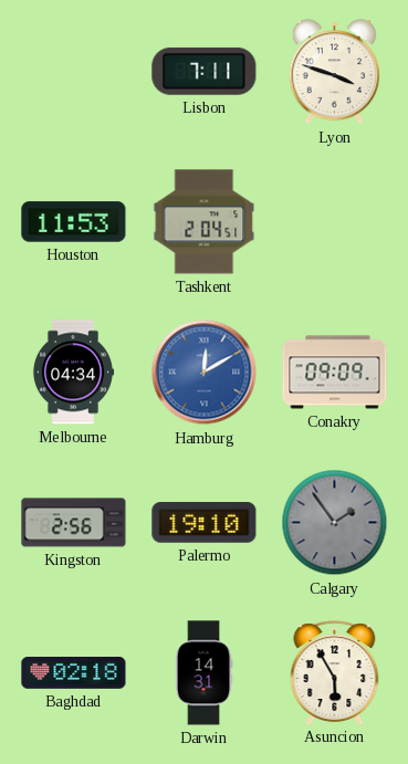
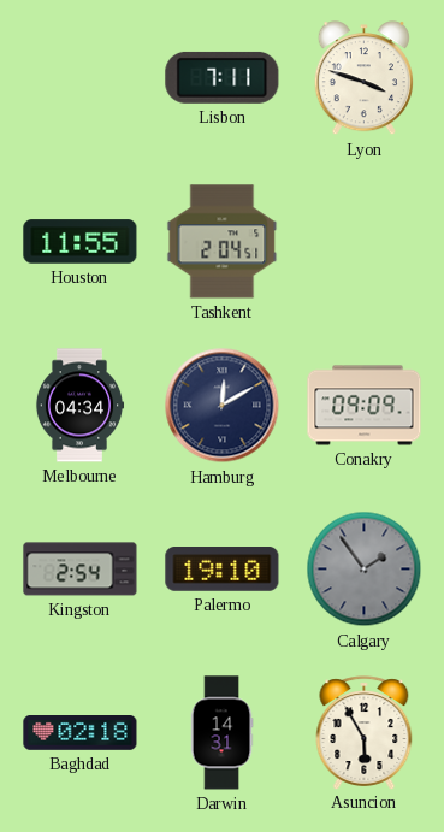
Houston: 11:53 -> 11:55
Hamburg dial: blue -> navy
Kingston: 2:56 -> 2:54
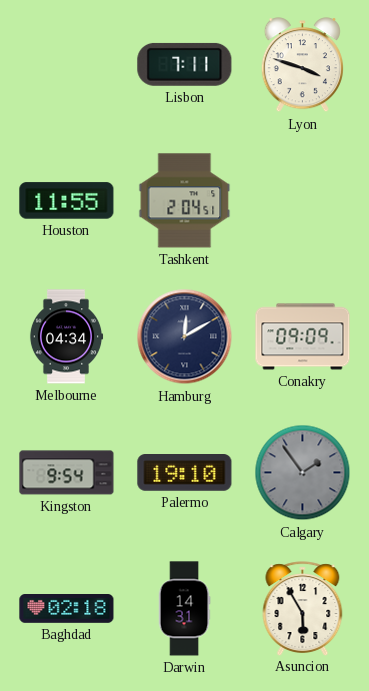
Kingston: 2:54 -> 9:54
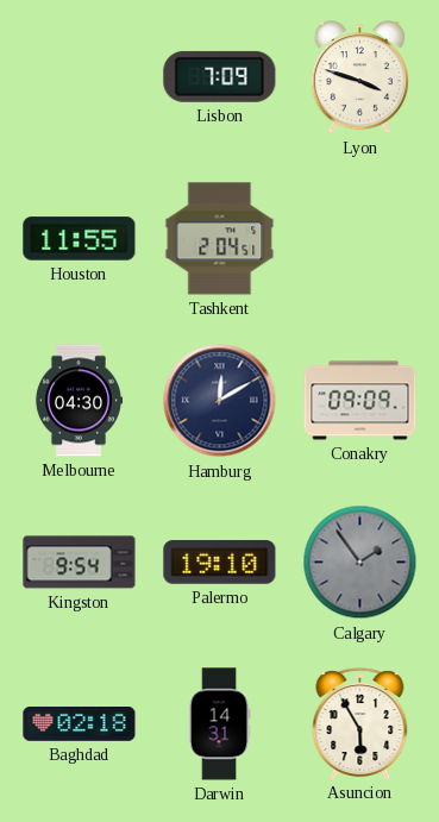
Lisbon: 7:11 -> 7:09
Melbourne: 04:34 -> 04:30
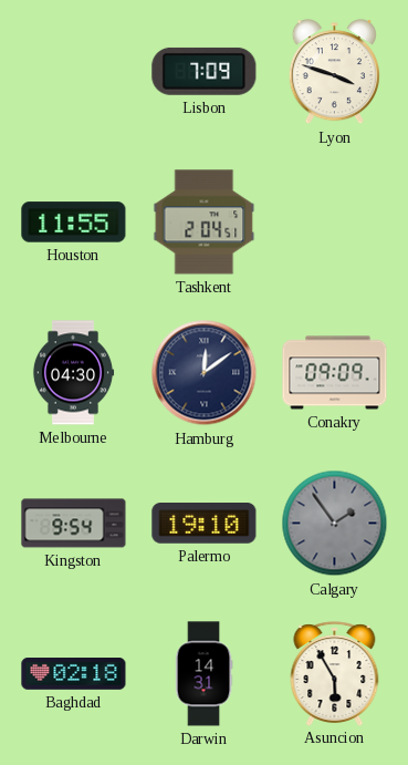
Hamburg: 12:10 -> 12:09
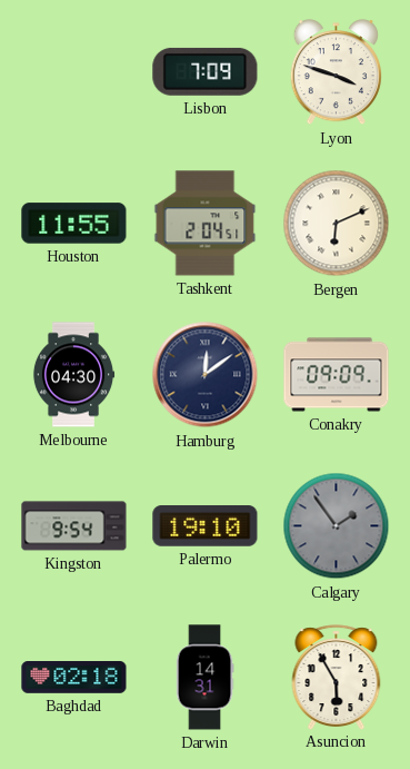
Bergen: none -> 6:11
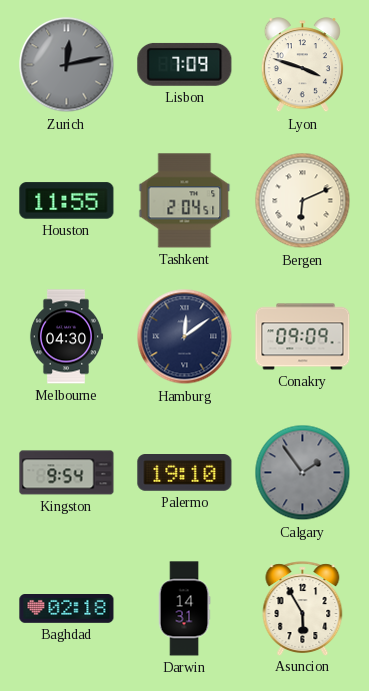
Zurich: none -> 12:13
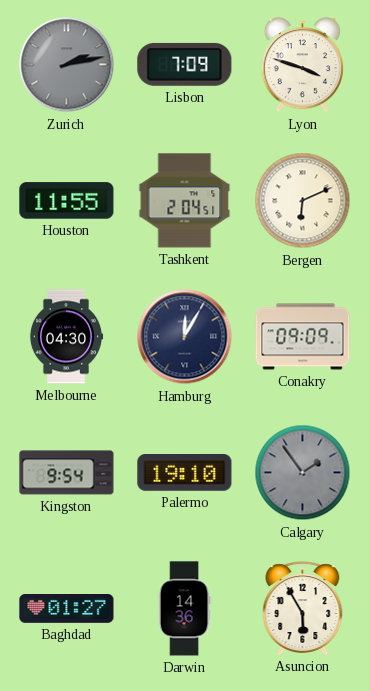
Zurich: 12:13 -> 2:13
Hamburg: 12:09 -> 12:05
Baghdad: 02:18 -> 01:27
Darwin: 14:31 -> 14:36
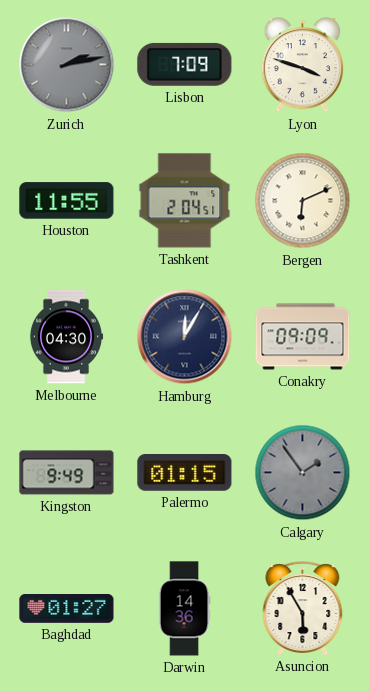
Kingston: 9:54 -> 9:49
Palermo: 19:10 -> 01:15
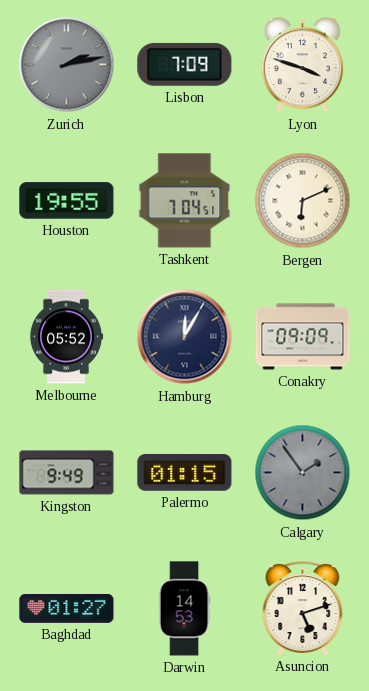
Houston: 11:55 -> 19:55
Tashkent: 2:04 -> 7:04
Melbourne: 04:30 -> 05:52
Darwin: 14:36 -> 14:53
Asuncion: 5:55 -> 5:12
